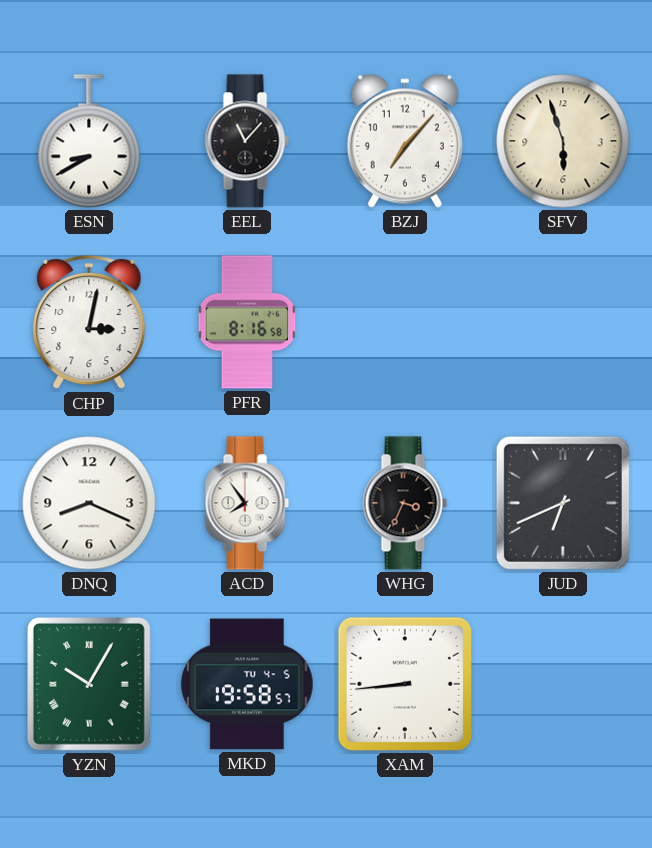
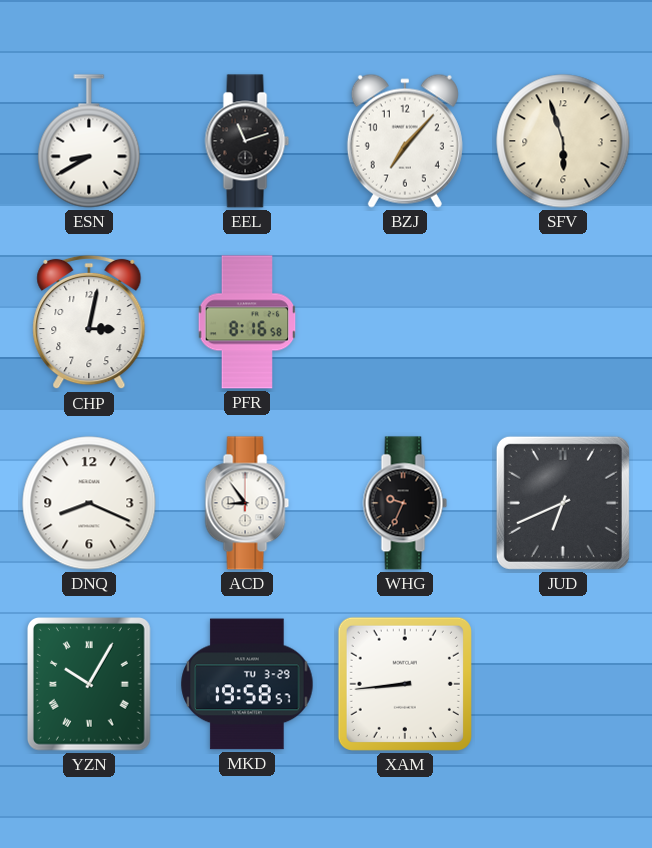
EEL: 11:07 -> 11:12
ACD: 7:54 -> 8:54
WHG: 3:34 -> 9:34
MKD date: TU 4-5 -> TU 3-29
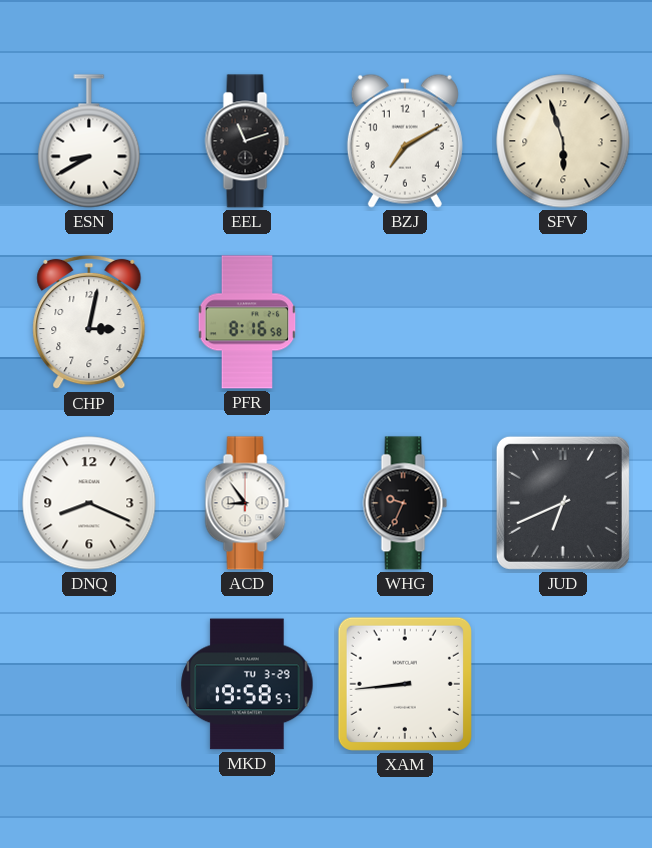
BZJ: 7:07 -> 7:10
YZN: 10:05 -> none
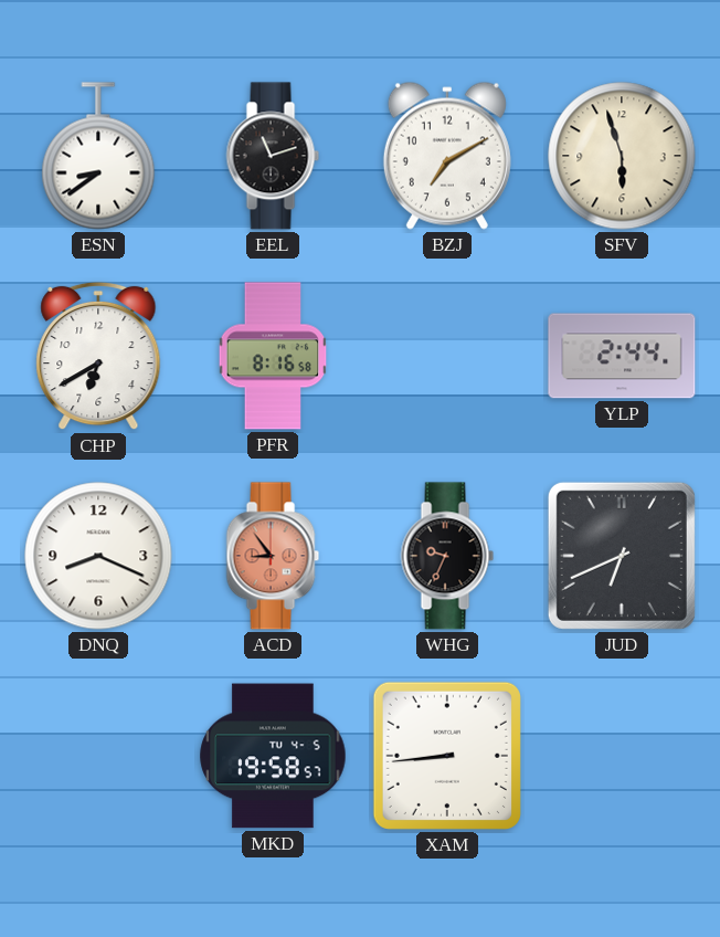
ESN: 8:40 -> 8:39
CHP: 3:02 -> 6:40
YLP: none -> 2:44
ACD dial: white -> salmon
MKD date: TU 3-29 -> TU 4-5
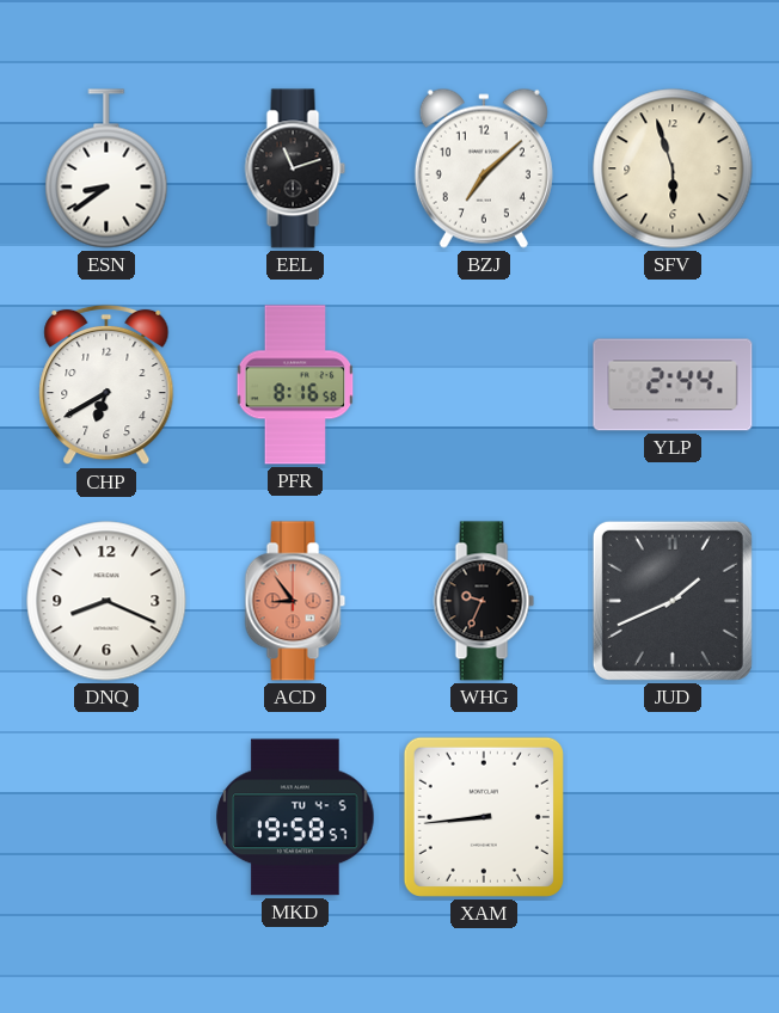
BZJ: 7:10 -> 7:08
JUD: 6:41 -> 1:41
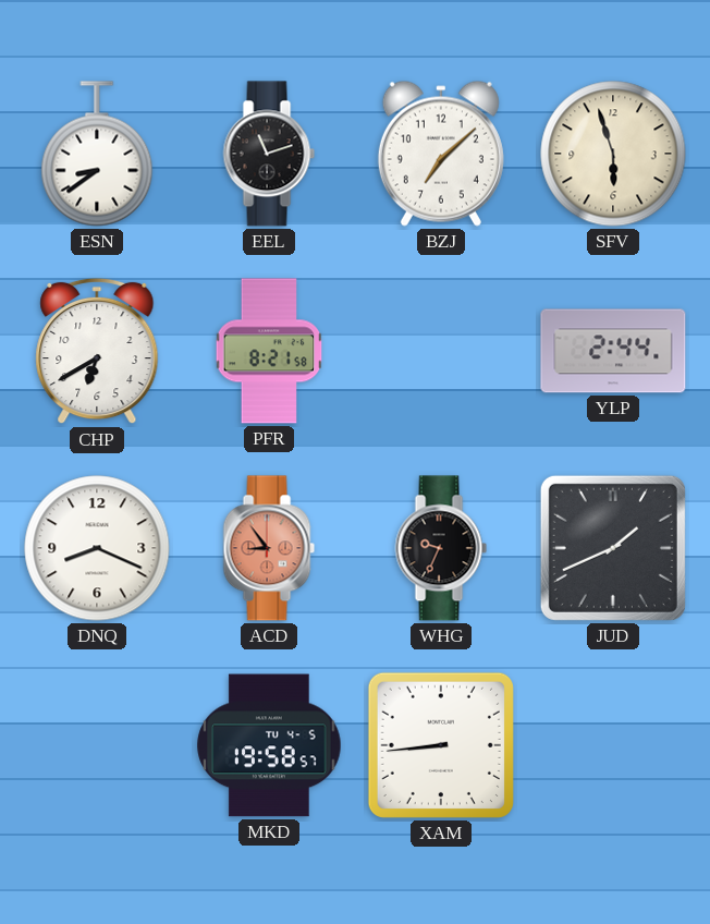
PFR: 8:16 -> 8:21
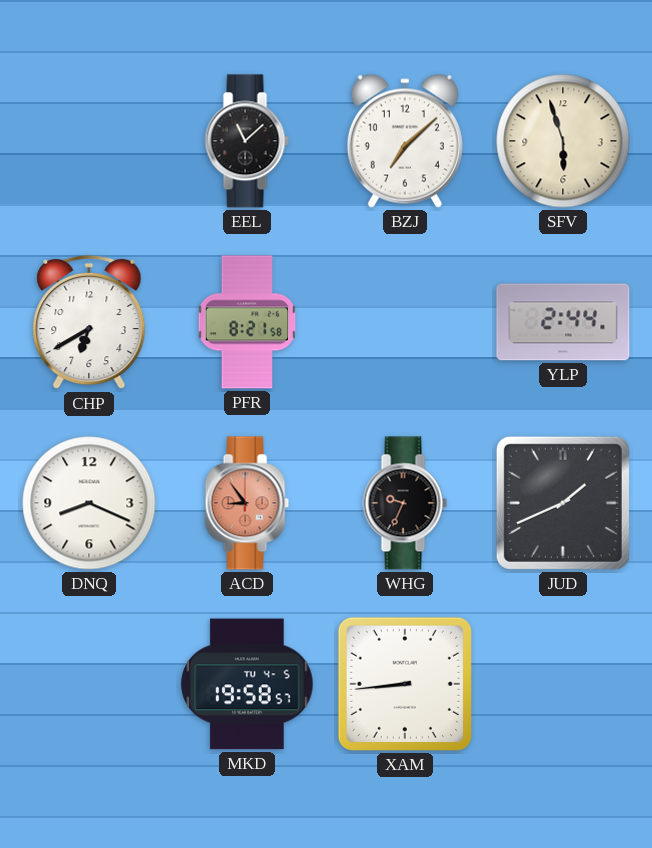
ESN: 8:39 -> none
EEL: 11:12 -> 11:08
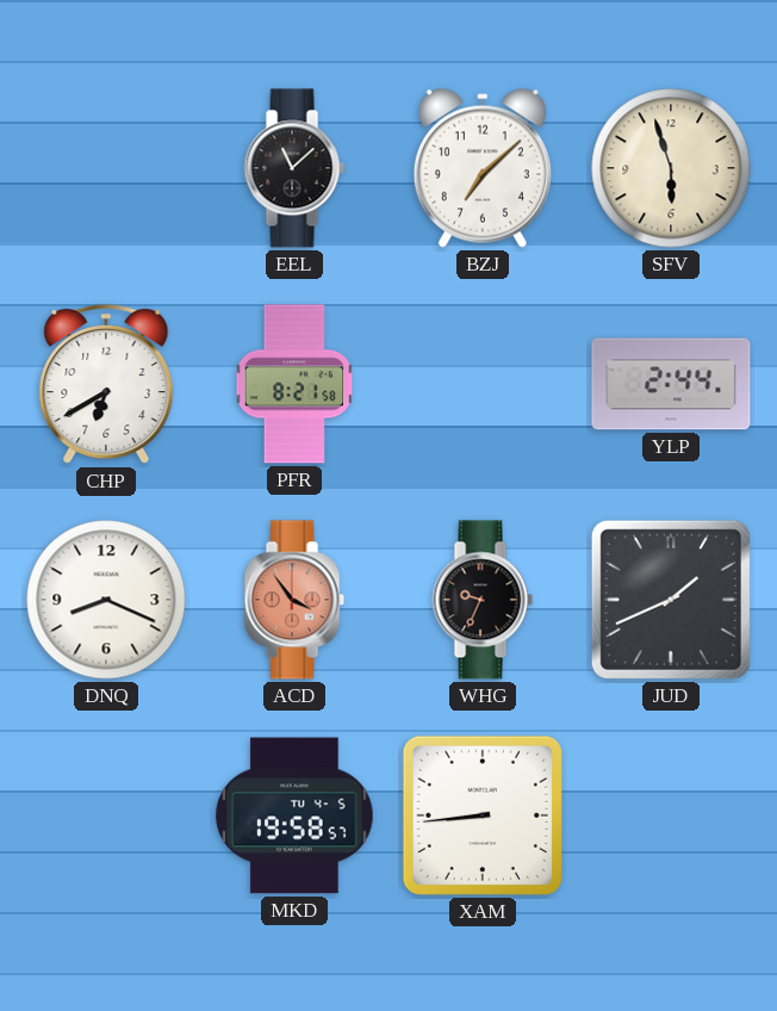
ACD: 8:54 -> 3:54
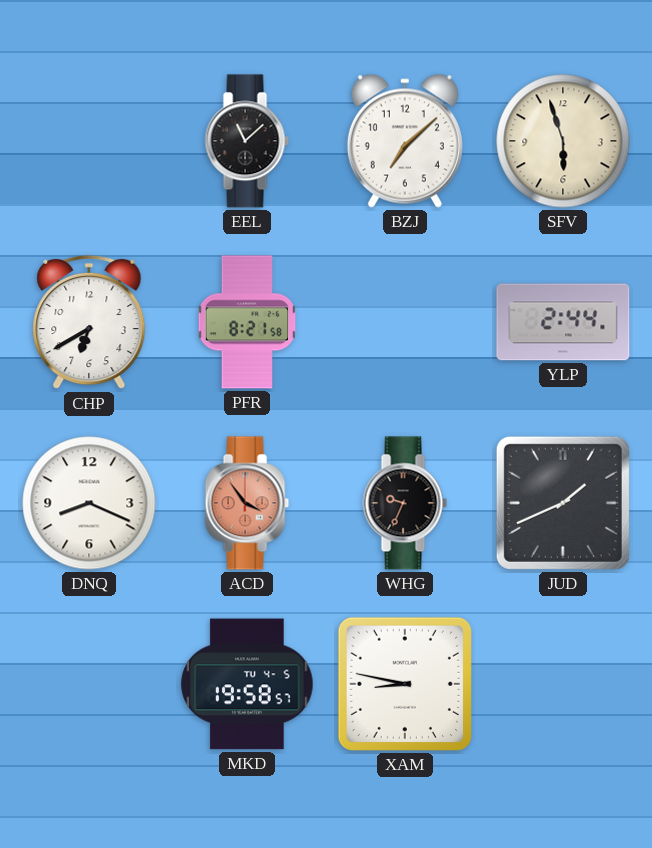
XAM: 8:44 -> 8:47
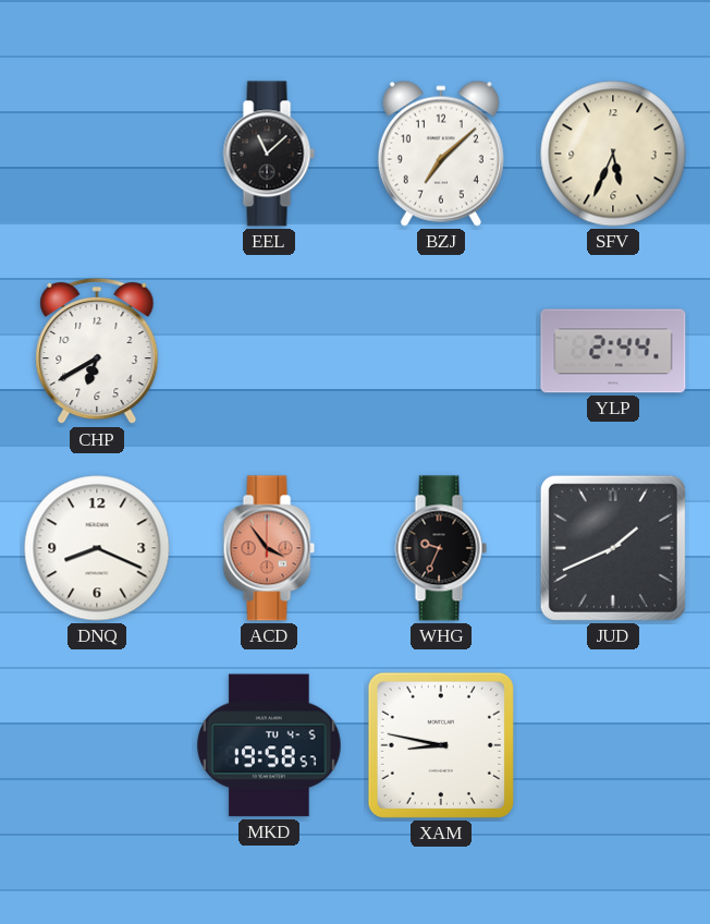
SFV: 5:57 -> 5:34
PFR: 8:21 -> none
